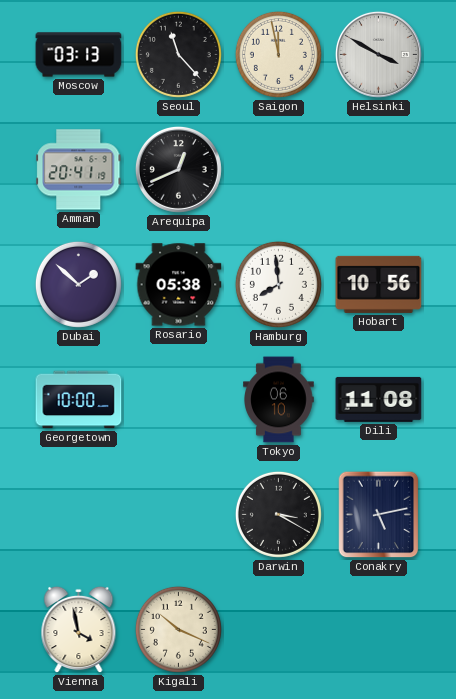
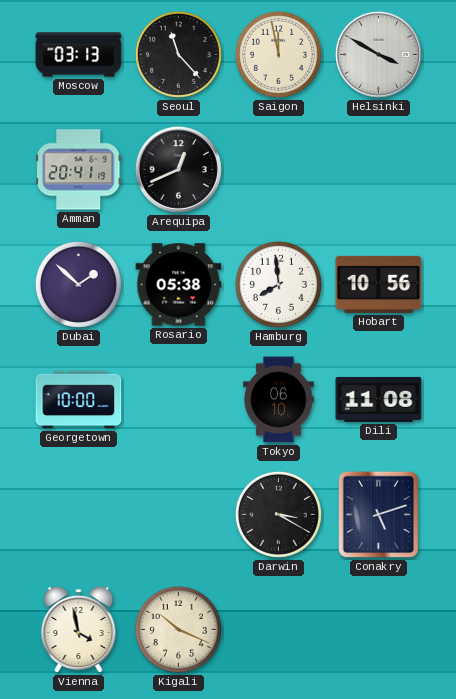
Conakry: 5:13 -> 5:12
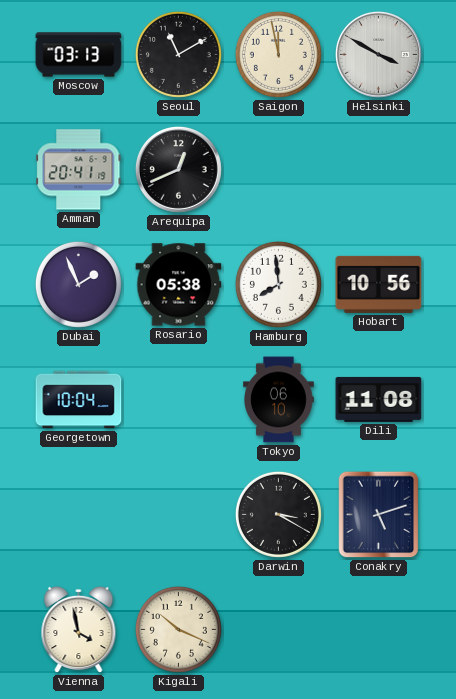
Seoul: 11:23 -> 11:10
Dubai: 1:52 -> 1:56
Georgetown: 10:00 -> 10:04
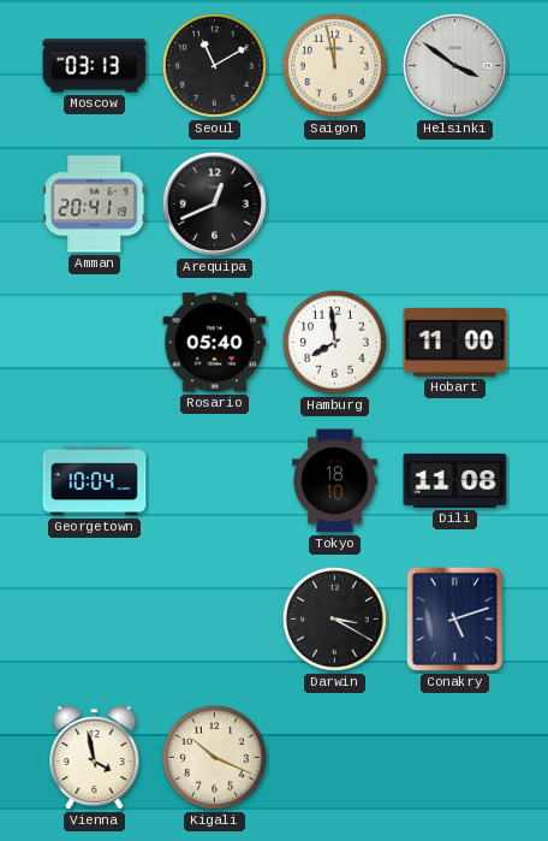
Helsinki: 3:50 -> 3:51
Dubai: 1:56 -> none
Rosario: 05:38 -> 05:40
Hobart: 10:56 -> 11:00
Tokyo: 06:10 -> 18:10
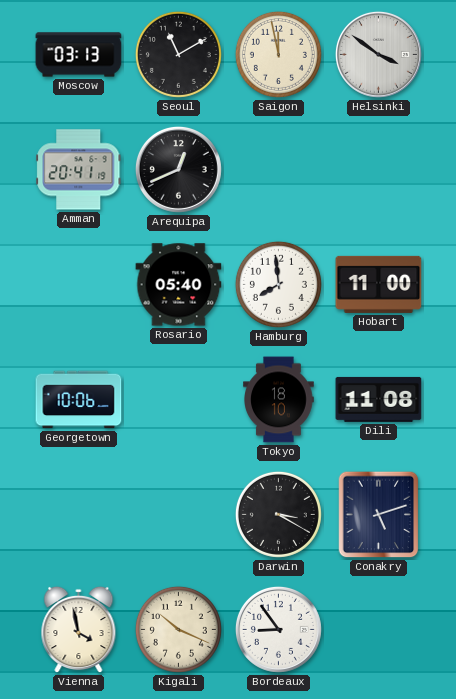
Georgetown: 10:04 -> 10:06
Bordeaux: none -> 8:54
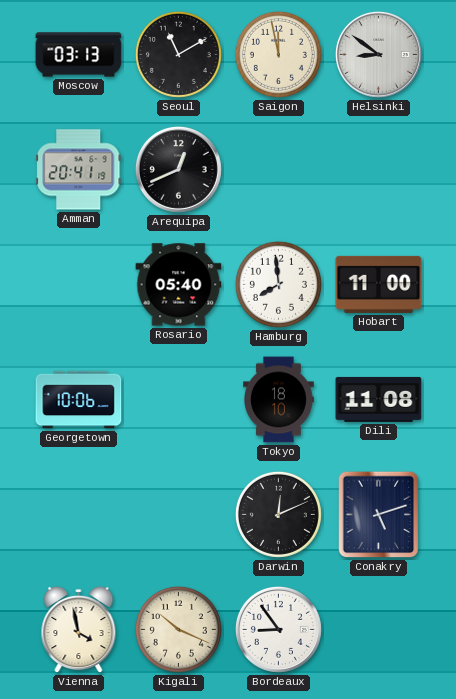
Helsinki: 3:51 -> 8:51
Darwin: 3:20 -> 12:11
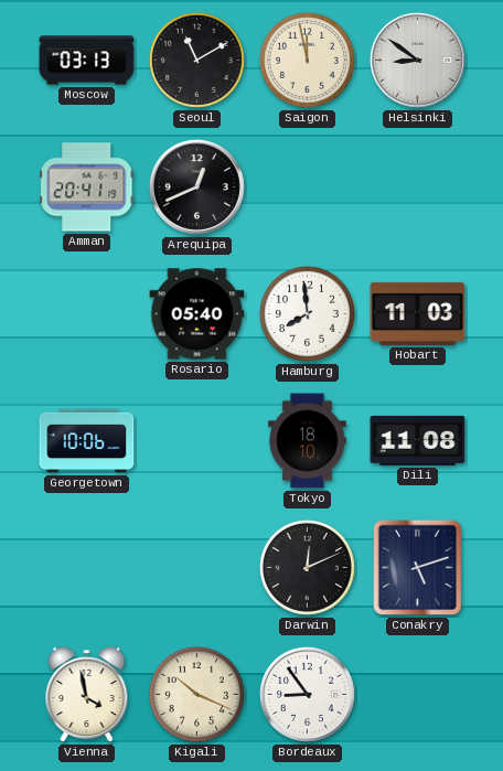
Hobart: 11:00 -> 11:03
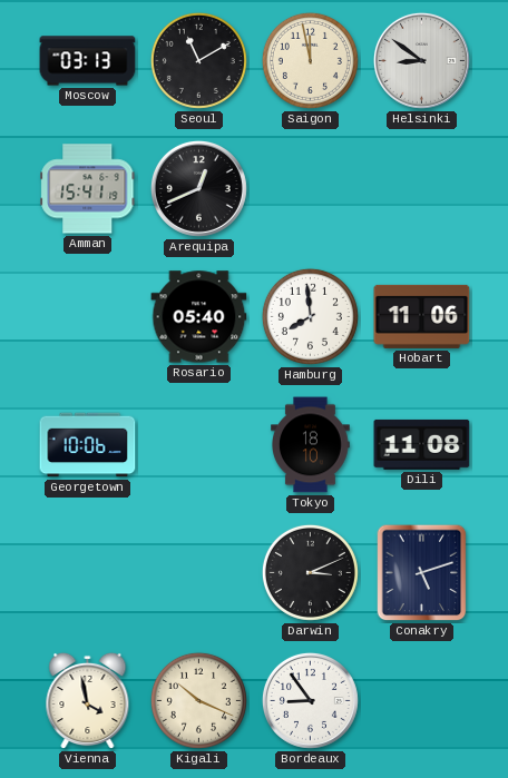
Amman: 20:41 -> 15:41
Hobart: 11:03 -> 11:06
Darwin: 12:11 -> 3:11
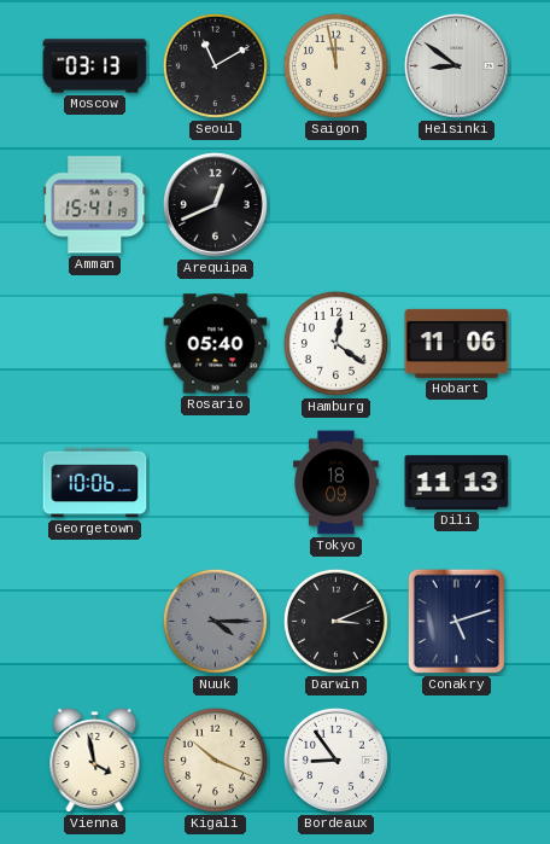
Hamburg: 7:59 -> 12:21
Tokyo: 18:10 -> 18:09
Dili: 11:08 -> 11:13
Nuuk: none -> 4:15
